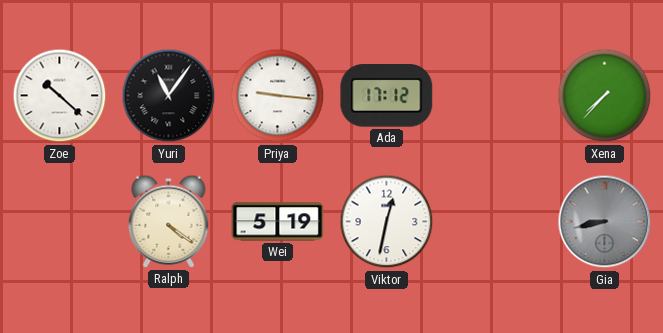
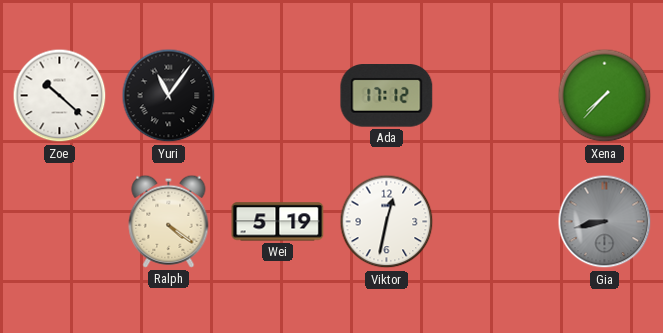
Priya: 9:16 -> none
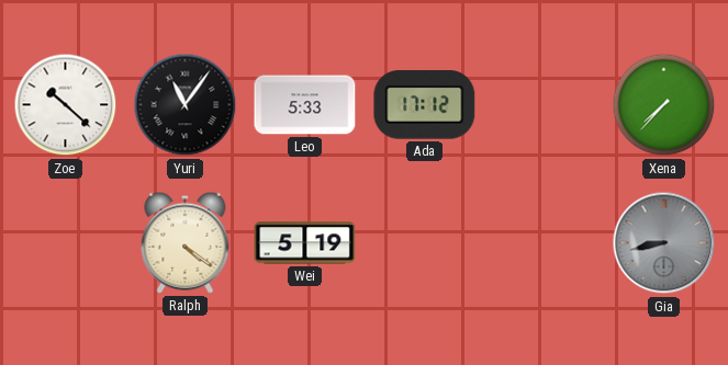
Leo: none -> 5:33
Viktor: 12:32 -> none
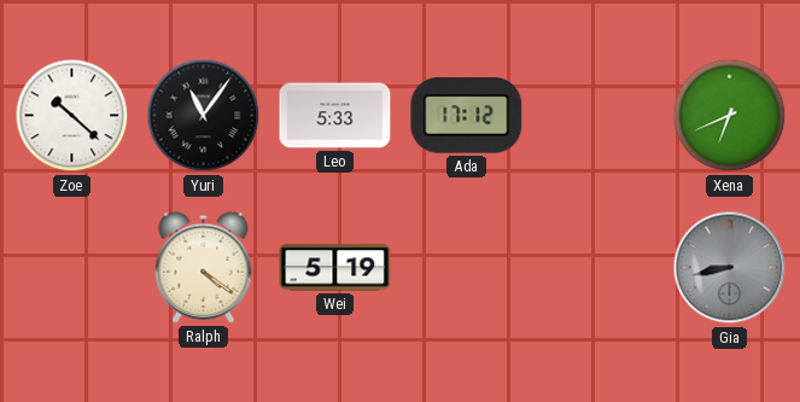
Xena: 7:37 -> 6:41
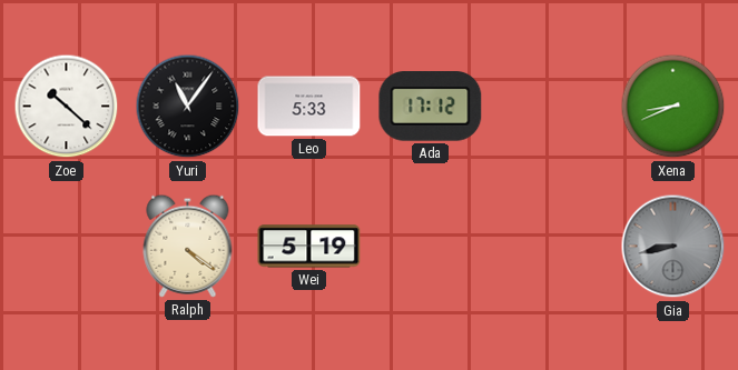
Xena: 6:41 -> 8:41
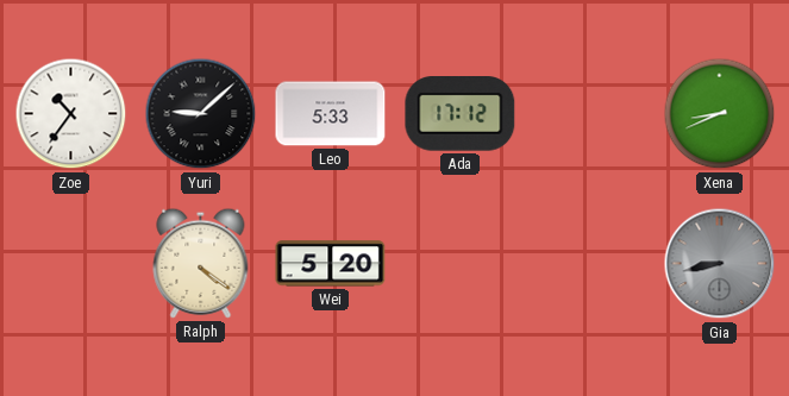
Zoe: 10:22 -> 10:36
Yuri: 11:06 -> 9:08
Wei: 5:19 -> 5:20
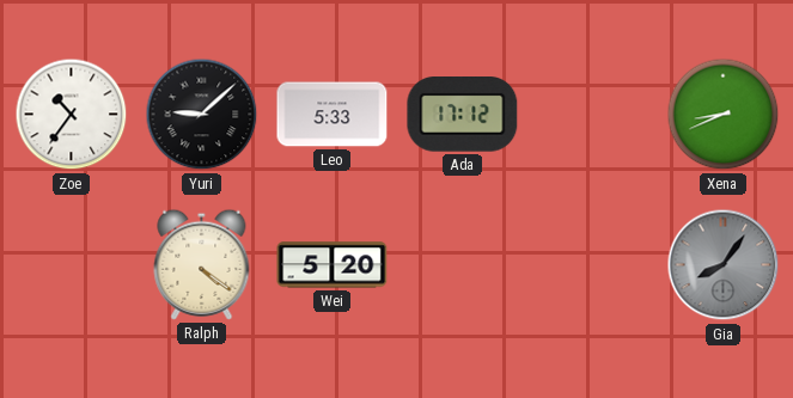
Gia: 8:43 -> 8:06
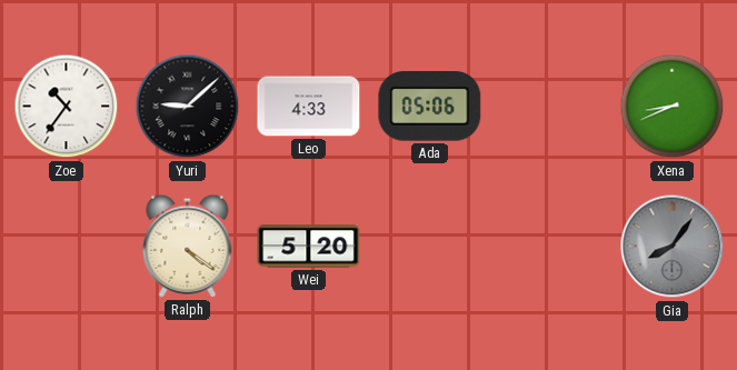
Leo: 5:33 -> 4:33
Ada: 17:12 -> 05:06
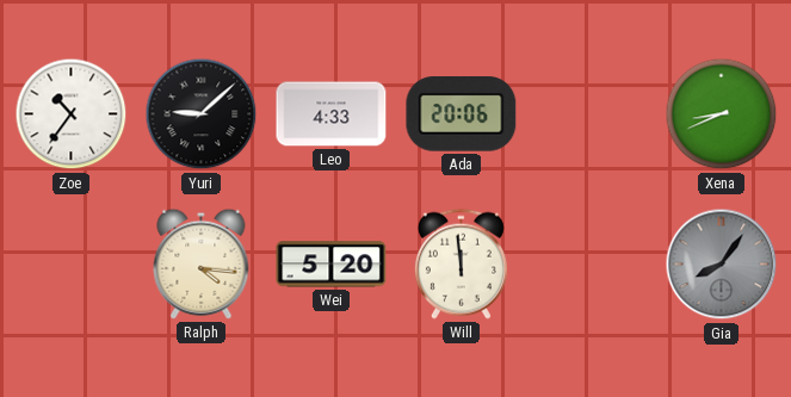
Ada: 05:06 -> 20:06
Ralph: 4:21 -> 4:16
Will: none -> 11:59
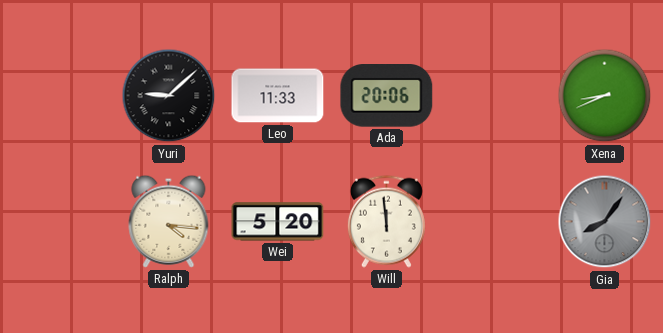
Zoe: 10:36 -> none
Leo: 4:33 -> 11:33
